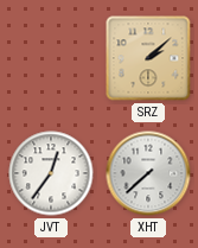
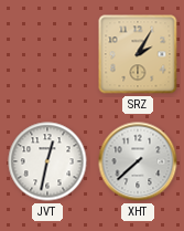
SRZ: 2:08 -> 2:05
JVT: 12:36 -> 12:32
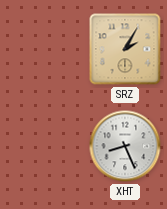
JVT: 12:32 -> none
XHT: 7:38 -> 8:26
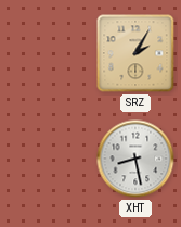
XHT: 8:26 -> 8:28
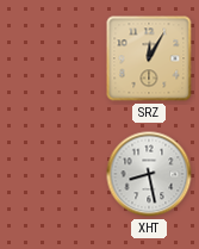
SRZ: 2:05 -> 12:05
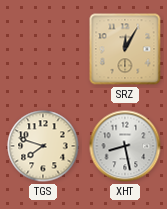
TGS: none -> 7:48
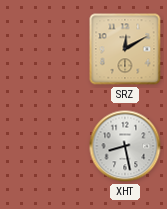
SRZ: 12:05 -> 12:10
TGS: 7:48 -> none
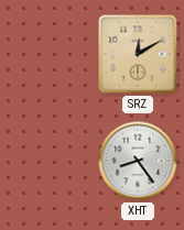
XHT: 8:28 -> 8:24
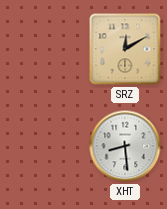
XHT: 8:24 -> 8:29
